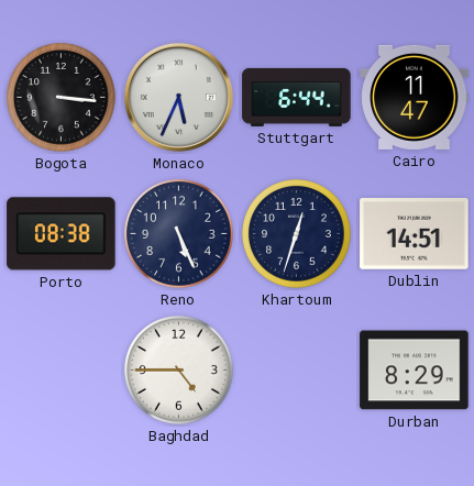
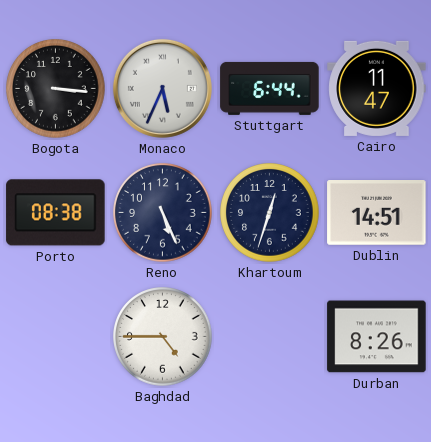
Durban: 8:29 -> 8:26
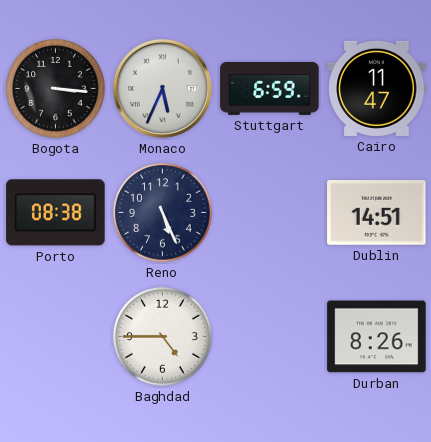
Stuttgart: 6:44 -> 6:59
Khartoum: 12:33 -> none
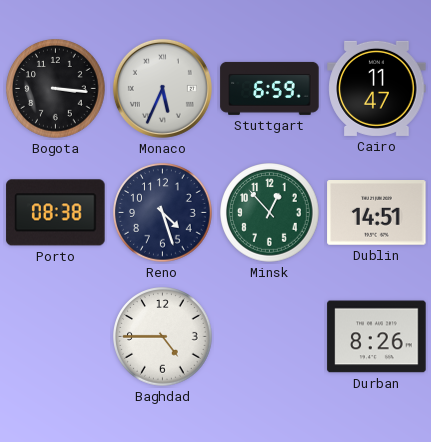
Reno: 5:26 -> 4:27
Minsk: none -> 12:53
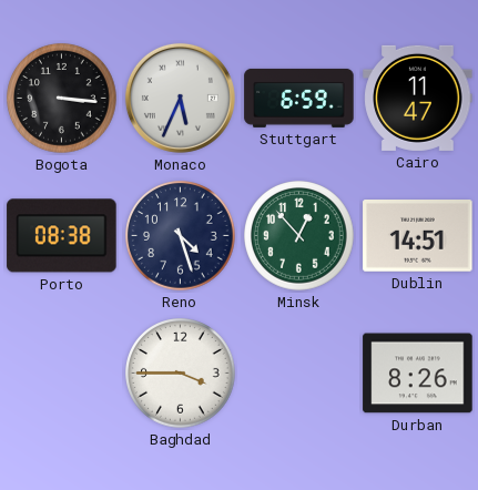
Baghdad: 4:45 -> 3:45
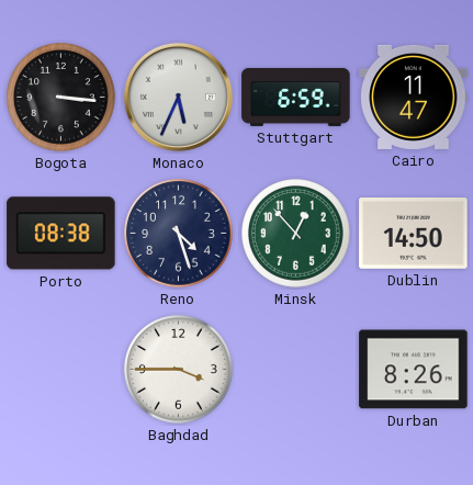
Dublin: 14:51 -> 14:50
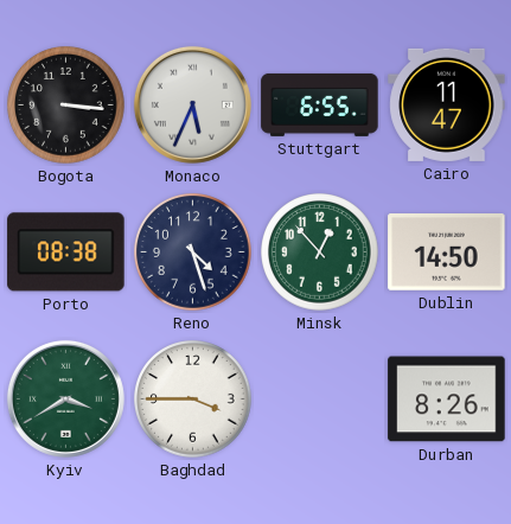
Stuttgart: 6:59 -> 6:55
Kyiv: none -> 3:40
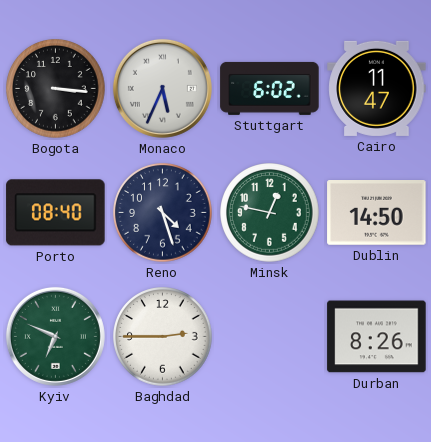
Stuttgart: 6:55 -> 6:02
Porto: 08:38 -> 08:40
Minsk: 12:53 -> 12:47
Kyiv: 3:40 -> 6:49
Baghdad: 3:45 -> 2:45
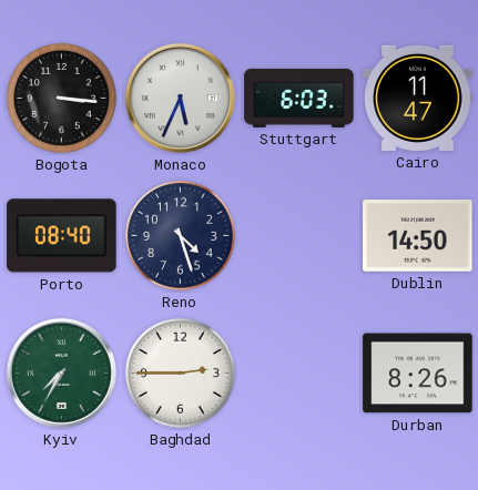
Stuttgart: 6:02 -> 6:03
Minsk: 12:47 -> none
Kyiv: 6:49 -> 7:35
